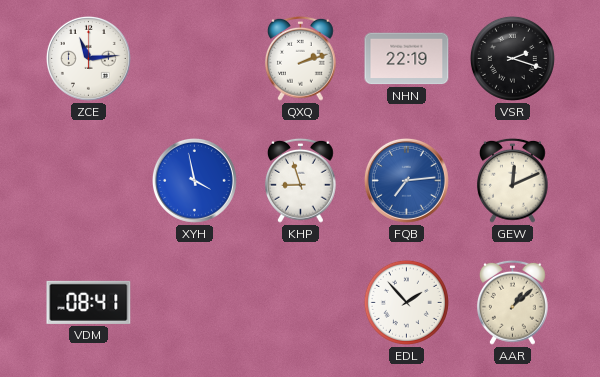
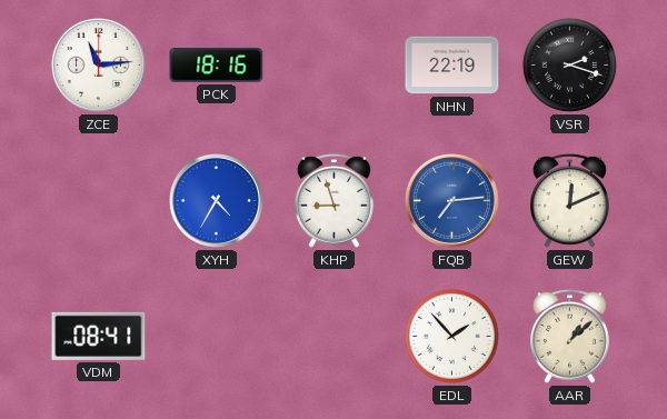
PCK: none -> 18:16
QXQ: 2:12 -> none
XYH: 3:58 -> 4:35
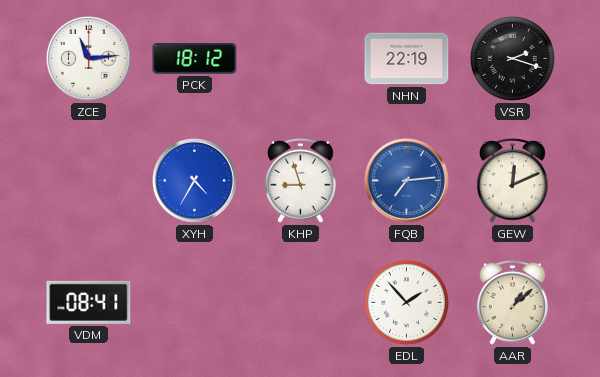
PCK: 18:16 -> 18:12
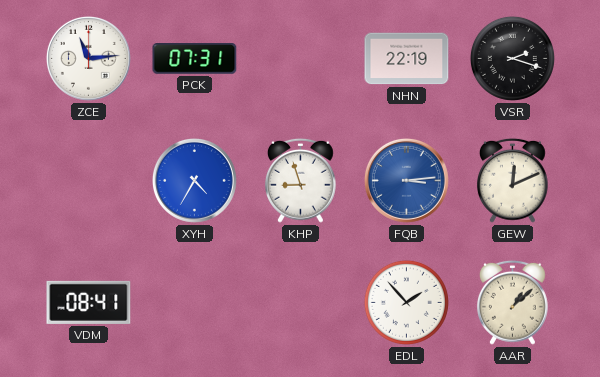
PCK: 18:12 -> 07:31
FQB: 7:14 -> 3:14
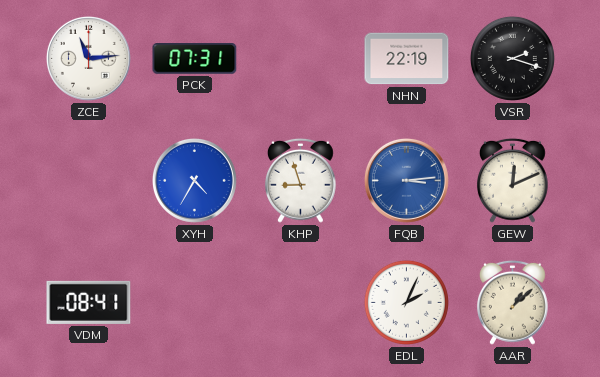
EDL: 1:53 -> 2:04
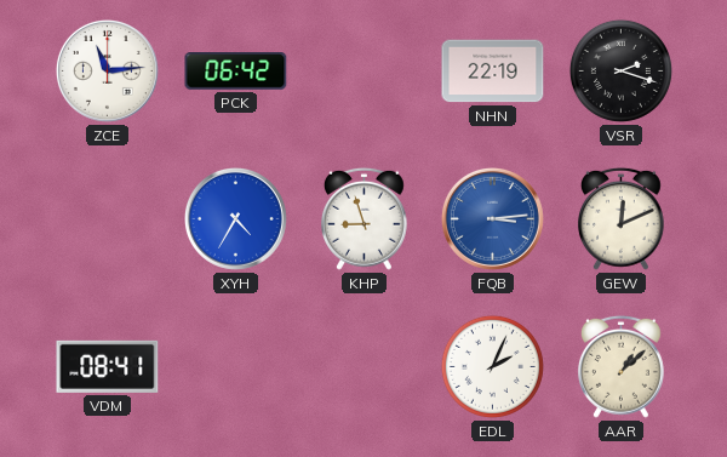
PCK: 07:31 -> 06:42
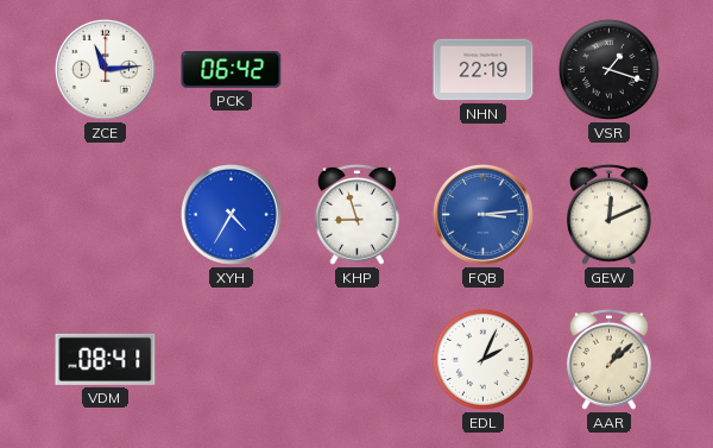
VSR: 2:18 -> 1:18
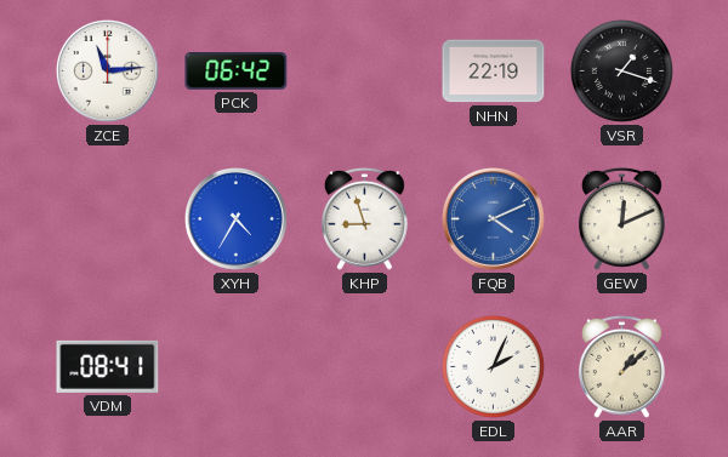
FQB: 3:14 -> 4:11
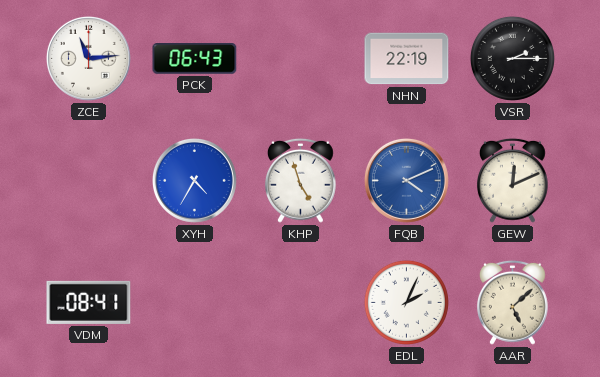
PCK: 06:42 -> 06:43
VSR: 1:18 -> 2:15
KHP: 8:57 -> 4:57
AAR: 1:08 -> 5:08
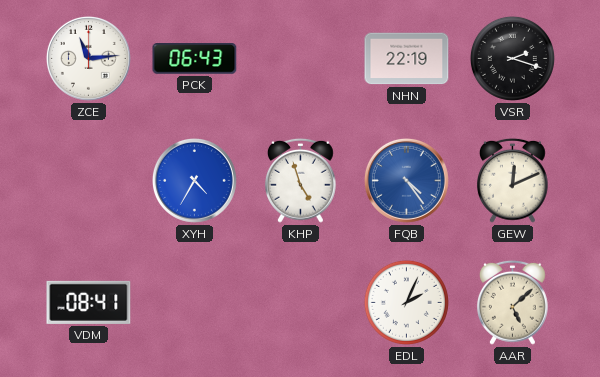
VSR: 2:15 -> 2:18
FQB: 4:11 -> 4:24
